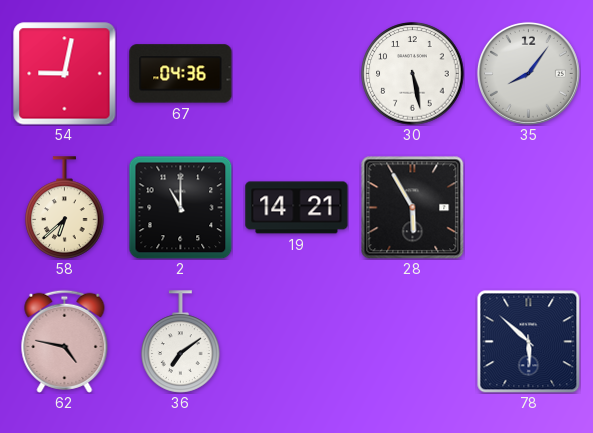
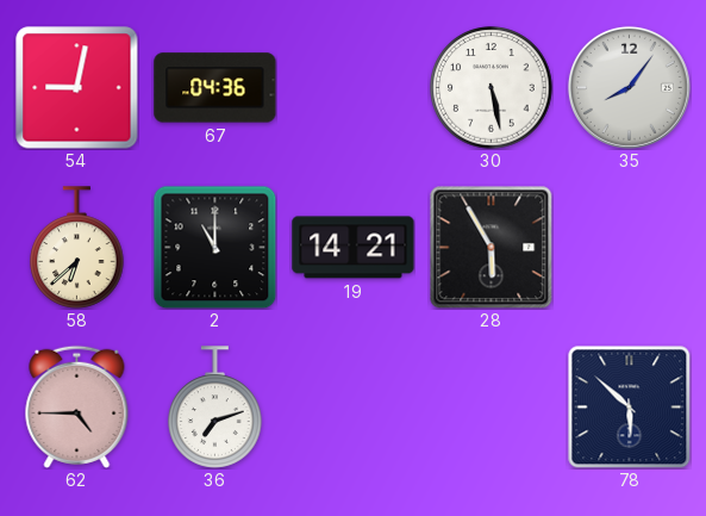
62: 4:47 -> 4:45
36: 7:09 -> 7:12
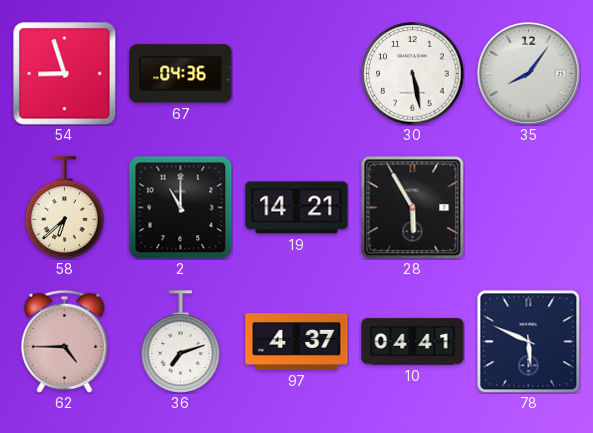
54: 9:02 -> 8:57
97: none -> 4:37
10: none -> 04:41
78: 5:52 -> 5:49
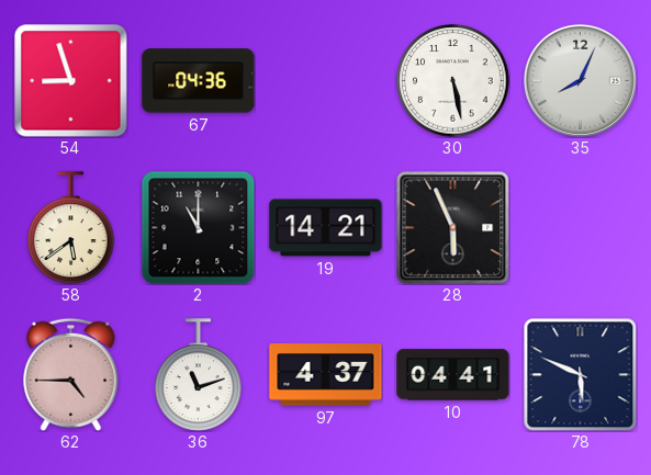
35: 8:06 -> 8:04
58: 6:38 -> 5:39
28: 5:55 -> 5:56
36: 7:12 -> 11:12
